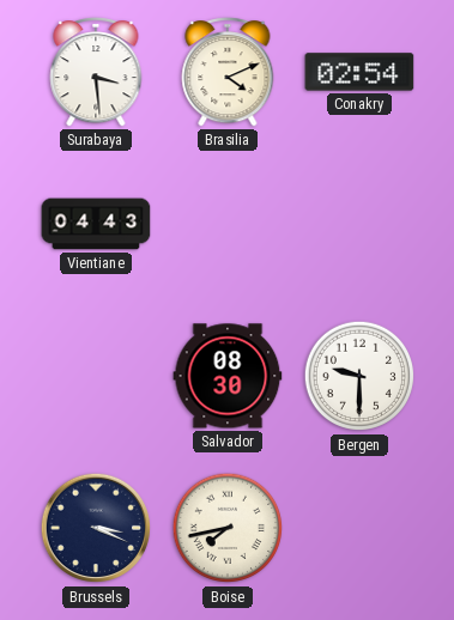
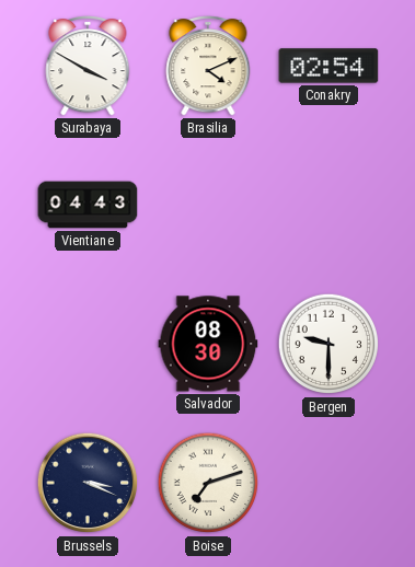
Surabaya: 3:29 -> 3:50
Boise: 7:43 -> 7:12
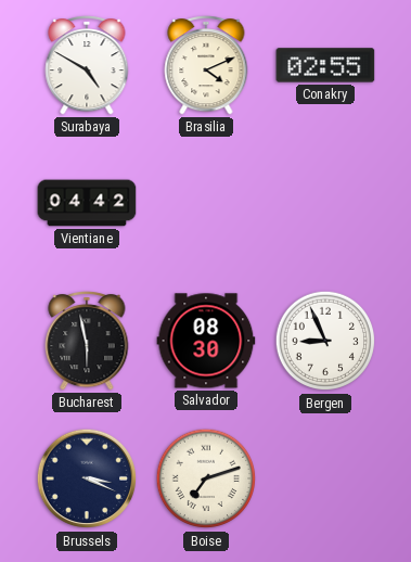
Surabaya: 3:50 -> 4:50
Conakry: 02:54 -> 02:55
Vientiane: 04:43 -> 04:42
Bucharest: none -> 5:58
Bergen: 9:30 -> 8:56
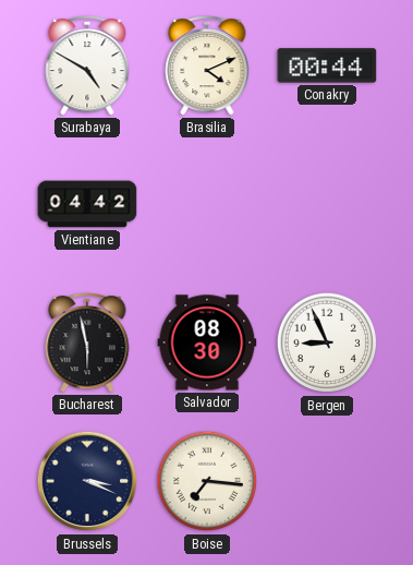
Conakry: 02:55 -> 00:44
Boise: 7:12 -> 7:16
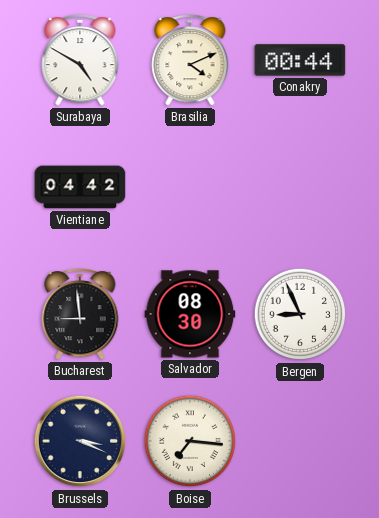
Bucharest: 5:58 -> 8:59
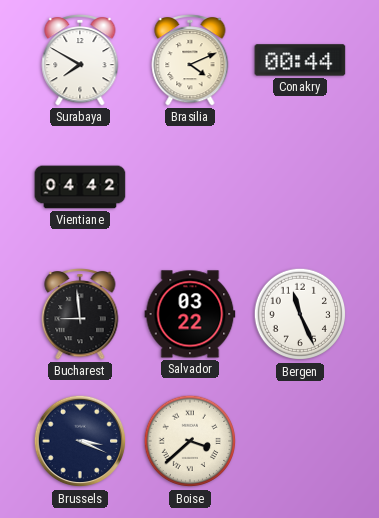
Surabaya: 4:50 -> 7:50
Salvador: 08:30 -> 03:22
Bergen: 8:56 -> 11:26
Boise: 7:16 -> 3:38
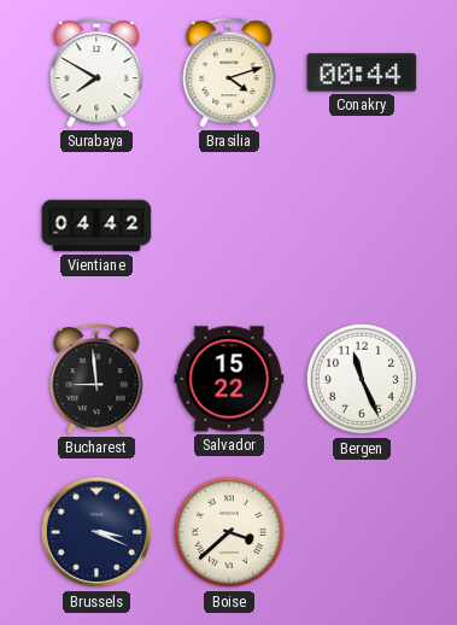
Brasilia: 4:11 -> 4:12
Salvador: 03:22 -> 15:22
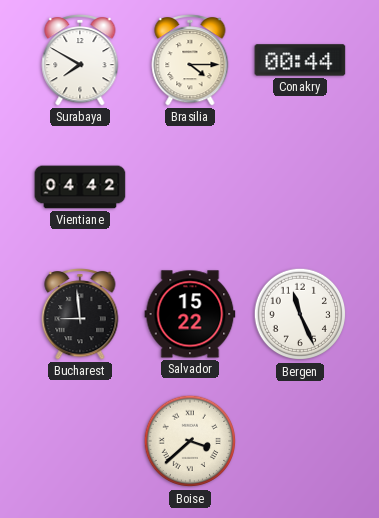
Brasilia: 4:12 -> 4:15
Brussels: 3:19 -> none
